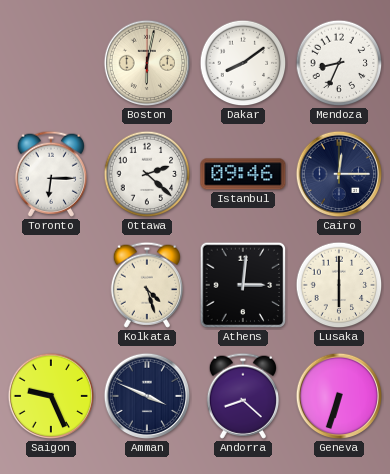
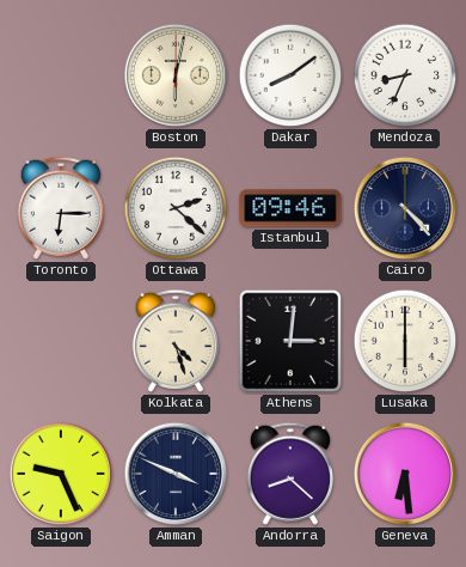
Cairo: 12:15 -> 4:23
Geneva: 6:33 -> 6:29
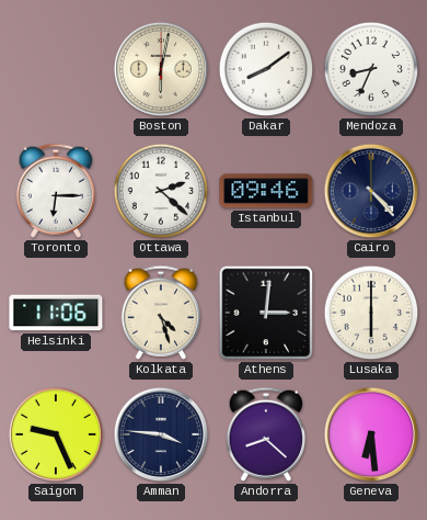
Helsinki: none -> 11:06
Amman: 3:49 -> 3:46
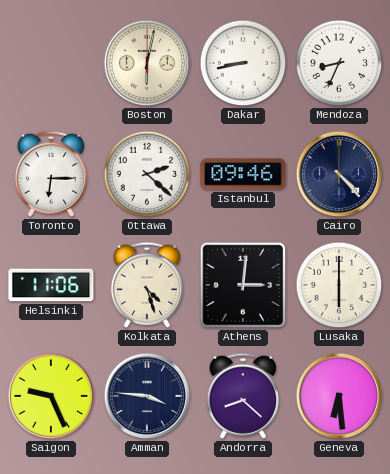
Dakar: 8:09 -> 8:43
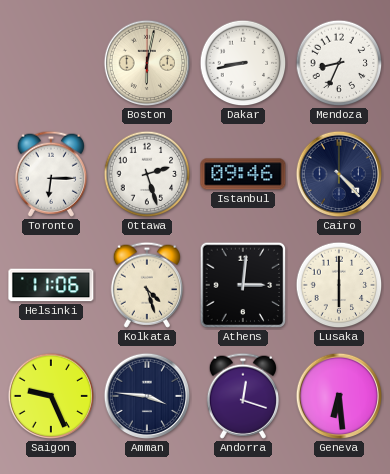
Ottawa: 2:22 -> 2:27
Andorra: 8:22 -> 12:18
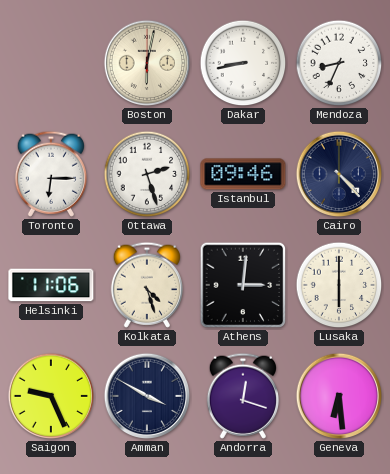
Amman: 3:46 -> 3:50
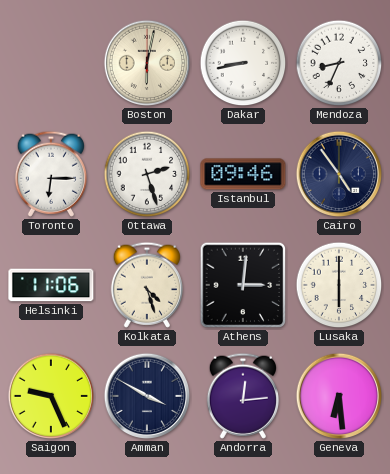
Cairo: 4:23 -> 4:54
Andorra: 12:18 -> 12:14
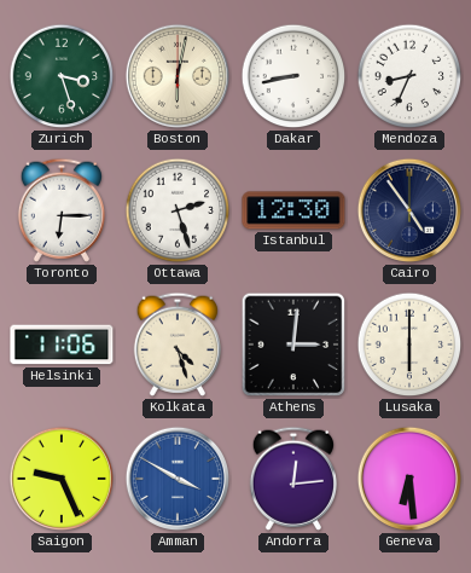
Zurich: none -> 3:27
Istanbul: 09:46 -> 12:30
Amman dial: navy -> blue
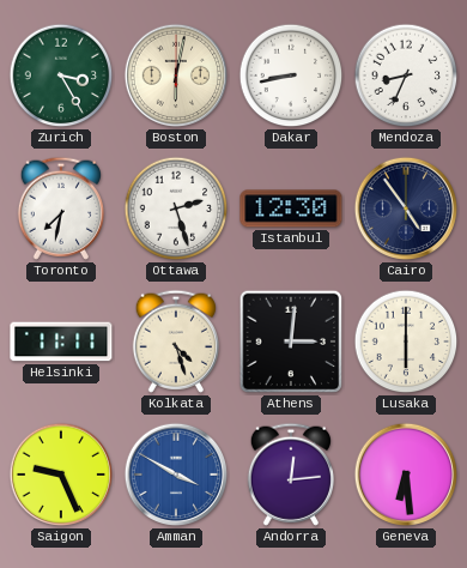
Zurich: 3:27 -> 3:25
Toronto: 6:15 -> 7:32
Helsinki: 11:06 -> 11:11
